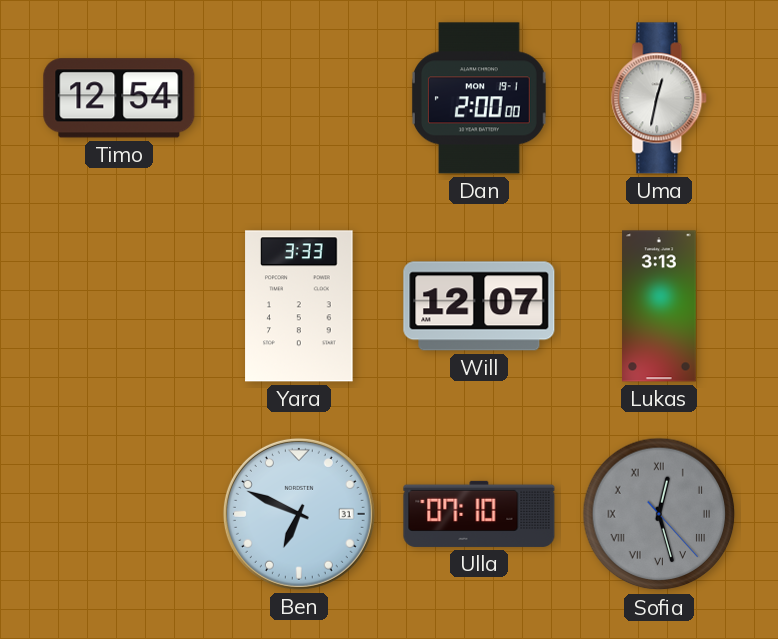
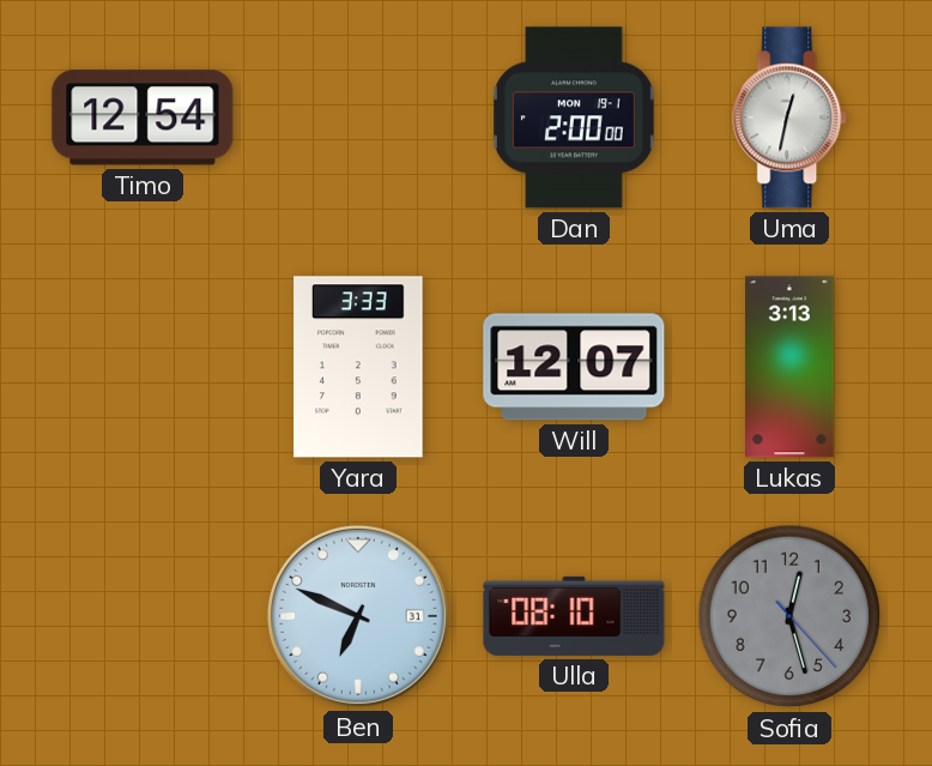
Ulla: 07:10 -> 08:10
Sofia numerals: Roman -> Arabic
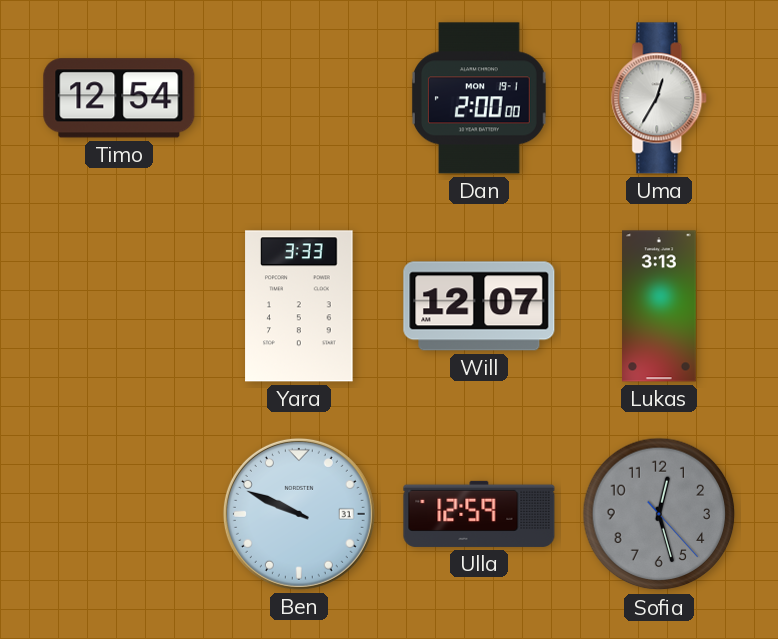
Uma: 12:32 -> 12:35
Ben: 6:49 -> 9:49
Ulla: 08:10 -> 12:59
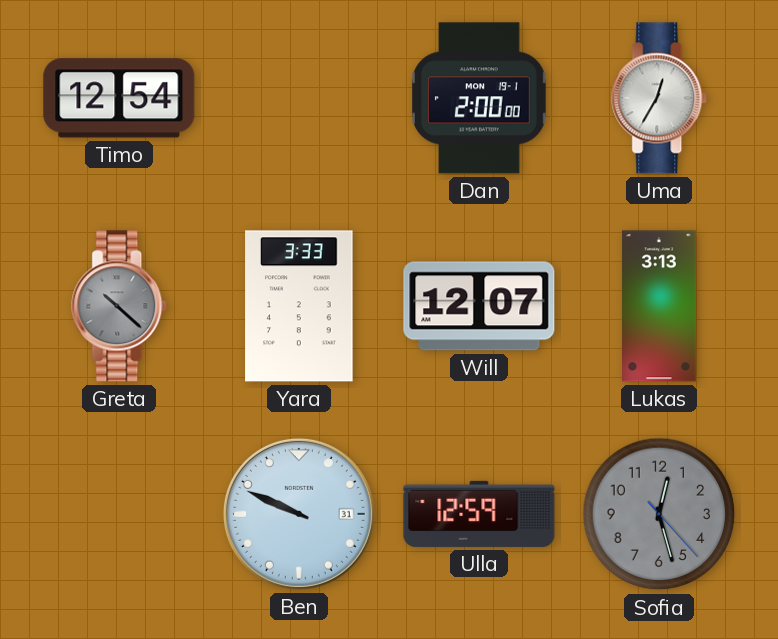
Greta: none -> 10:22
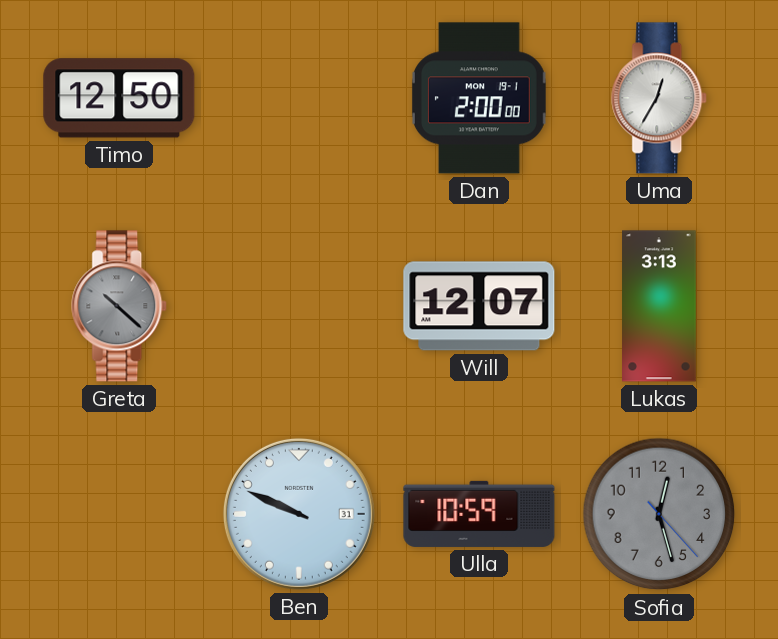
Timo: 12:54 -> 12:50
Yara: 3:33 -> none
Ulla: 12:59 -> 10:59
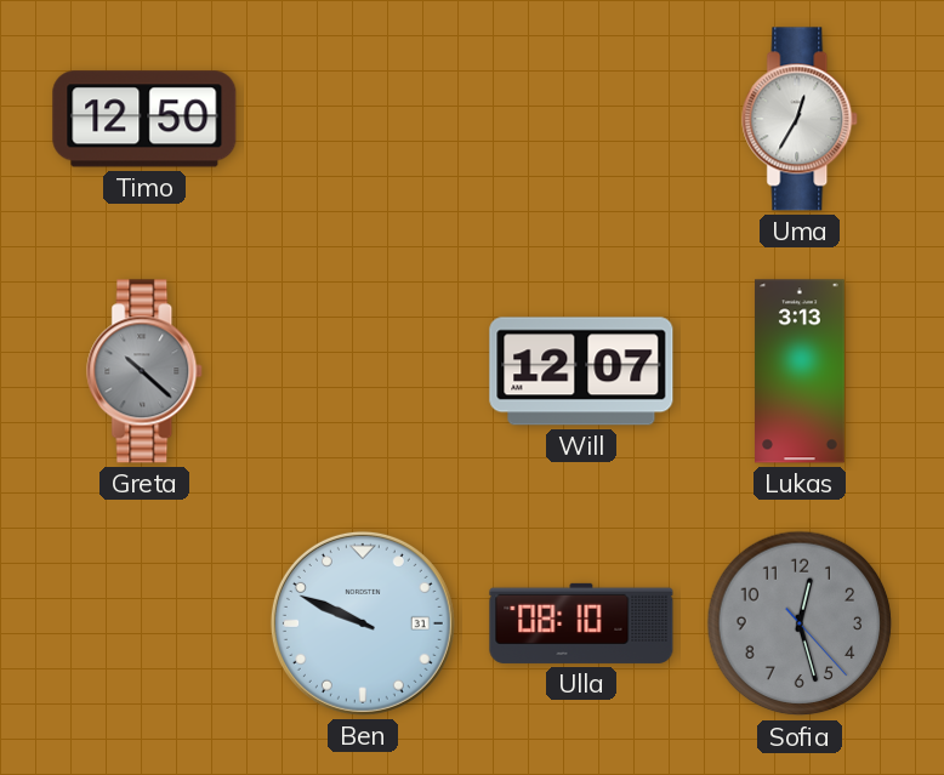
Dan: 2:00 -> none
Ulla: 10:59 -> 08:10
